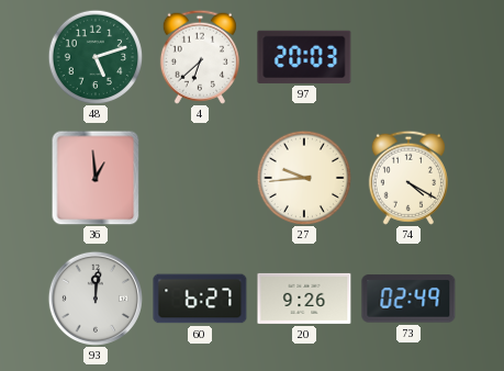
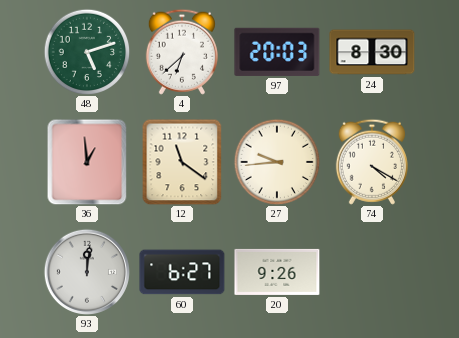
24: none -> 8:30
12: none -> 11:21
73: 02:49 -> none
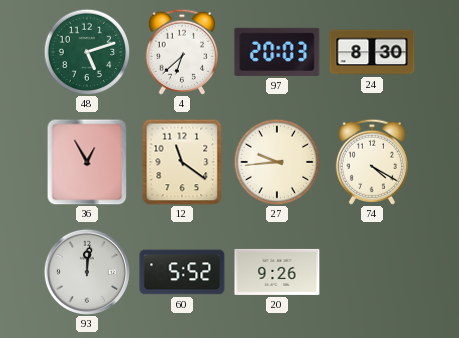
36: 12:59 -> 12:55
60: 6:27 -> 5:52
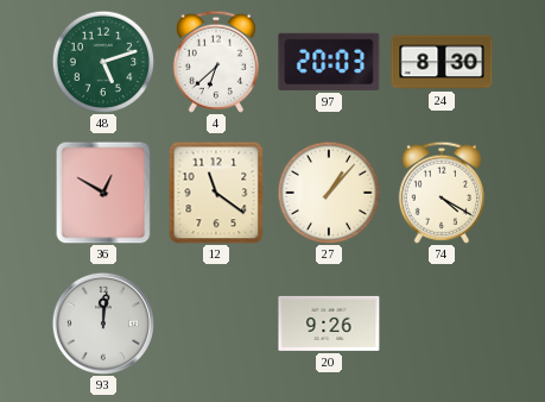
36: 12:55 -> 12:50
27: 9:44 -> 1:07
60: 5:52 -> none
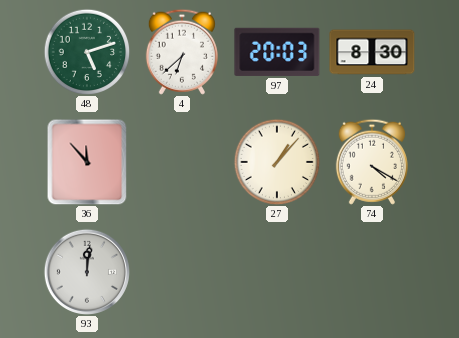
36: 12:50 -> 11:53
12: 11:21 -> none
20: 9:26 -> none
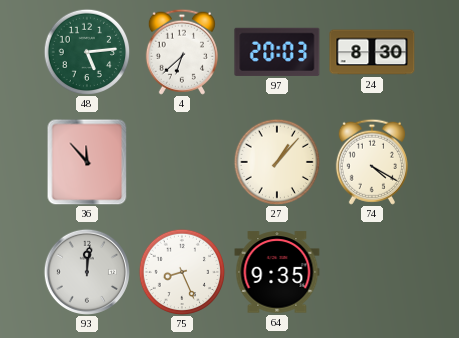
48: 5:12 -> 5:14
75: none -> 8:26
64: none -> 9:35
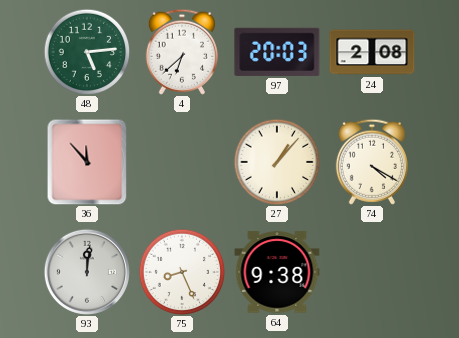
24: 8:30 -> 2:08
64: 9:35 -> 9:38
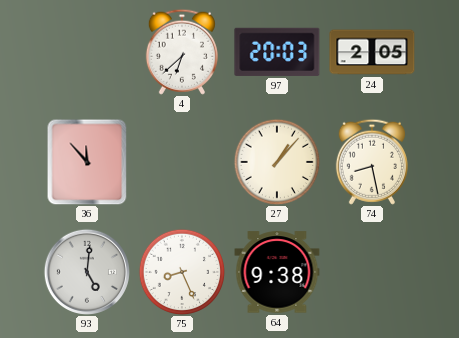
48: 5:14 -> none
24: 2:08 -> 2:05
74: 4:20 -> 8:28
93: 12:01 -> 5:01
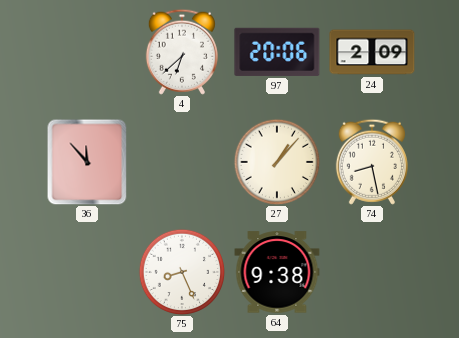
97: 20:03 -> 20:06
24: 2:05 -> 2:09
93: 5:01 -> none
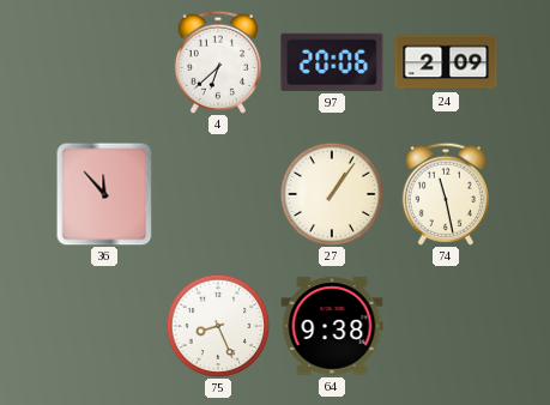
27: 1:07 -> 1:06
74: 8:28 -> 11:28
